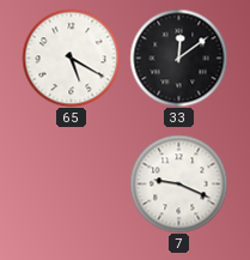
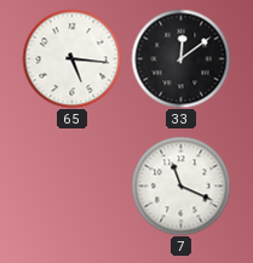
65: 5:20 -> 5:16
7: 9:19 -> 11:19
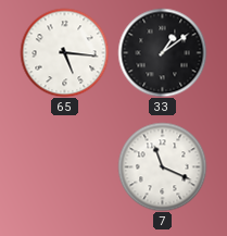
33: 12:09 -> 1:09
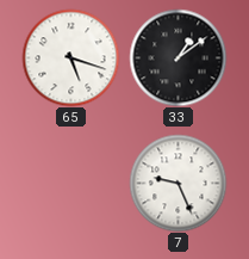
65: 5:16 -> 5:18
7: 11:19 -> 9:26
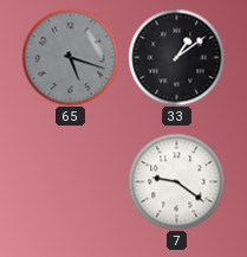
65 dial: white -> grey
7: 9:26 -> 9:21
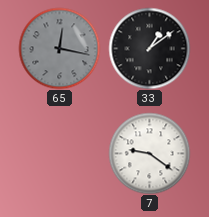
65: 5:18 -> 12:17
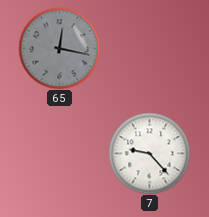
33: 1:09 -> none
7: 9:21 -> 9:23
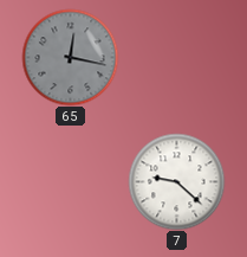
7: 9:23 -> 9:22
